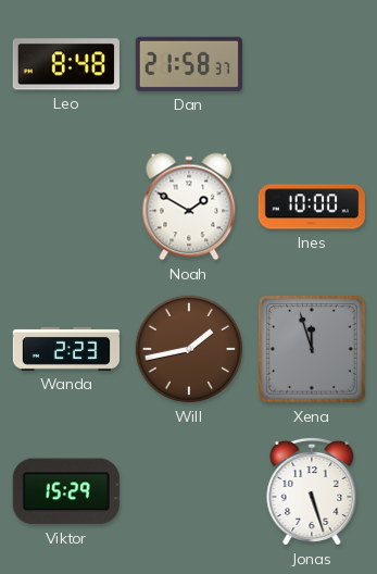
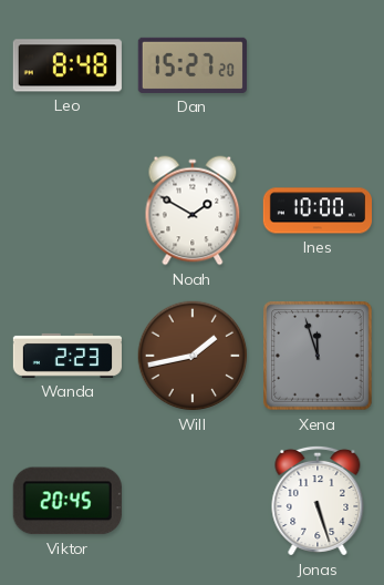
Dan: 21:58 -> 15:27
Viktor: 15:29 -> 20:45
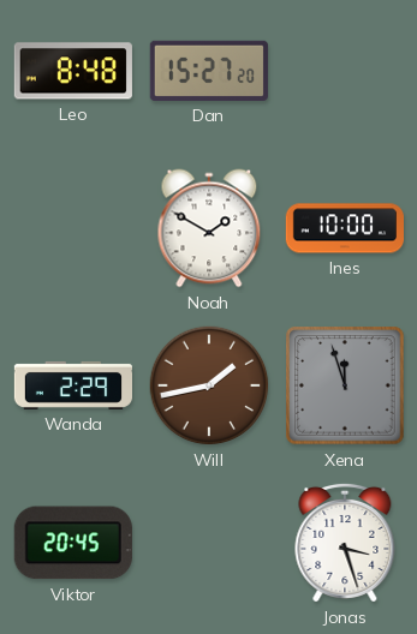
Wanda: 2:23 -> 2:29
Jonas: 5:27 -> 3:27
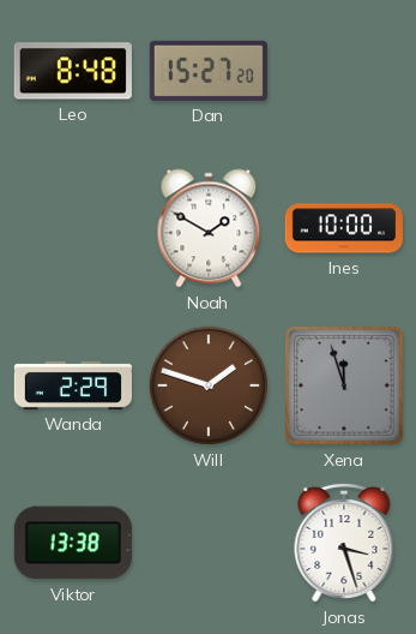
Will: 1:43 -> 1:48
Viktor: 20:45 -> 13:38
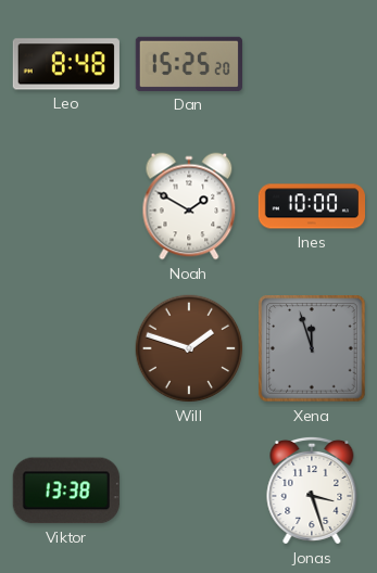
Dan: 15:27 -> 15:25
Wanda: 2:29 -> none
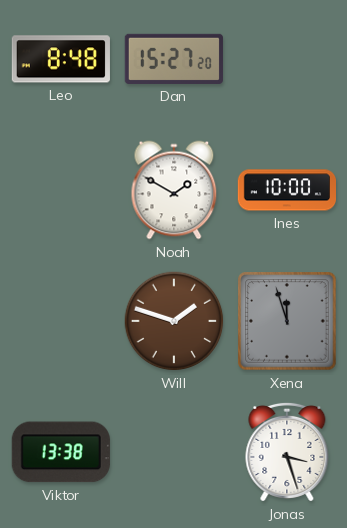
Dan: 15:25 -> 15:27
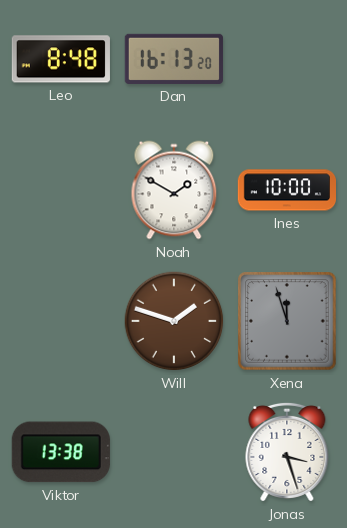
Dan: 15:27 -> 16:13
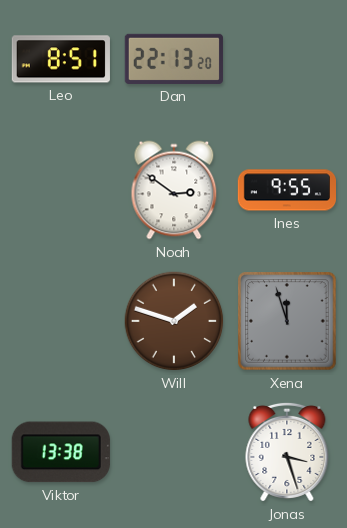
Leo: 8:48 -> 8:51
Dan: 16:13 -> 22:13
Noah: 1:50 -> 2:51
Ines: 10:00 -> 9:55
